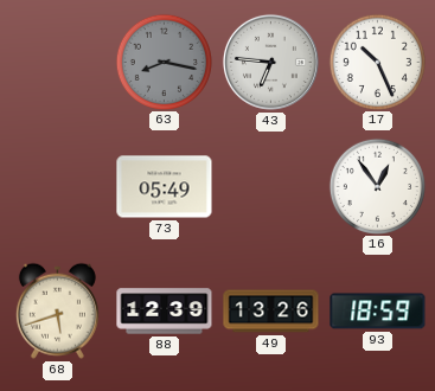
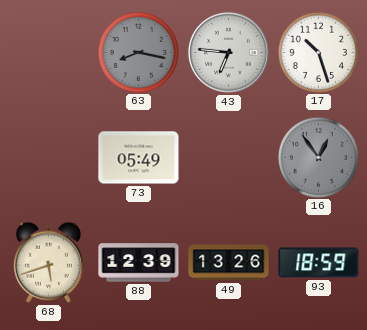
17: 10:26 -> 10:27
16 dial: white -> grey
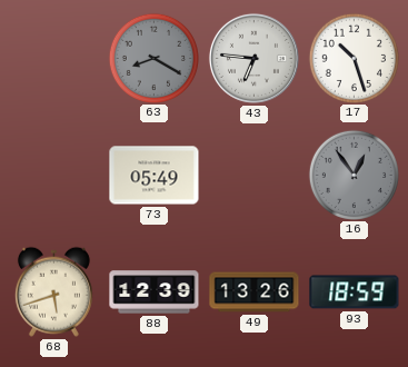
63: 8:17 -> 8:20
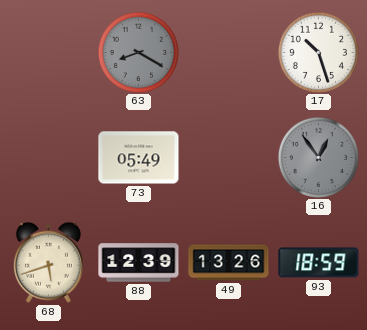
43: 6:46 -> none
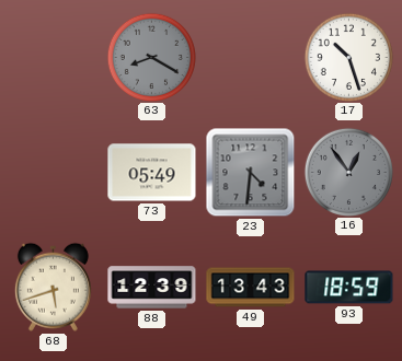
23: none -> 4:31
49: 13:26 -> 13:43
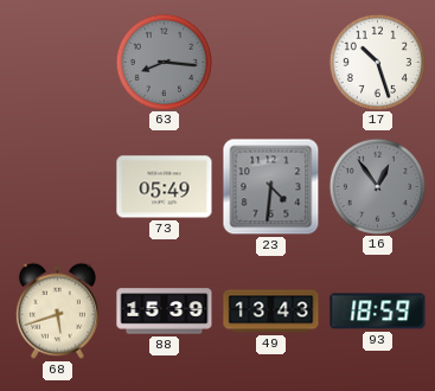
63: 8:20 -> 8:16
88: 12:39 -> 15:39
